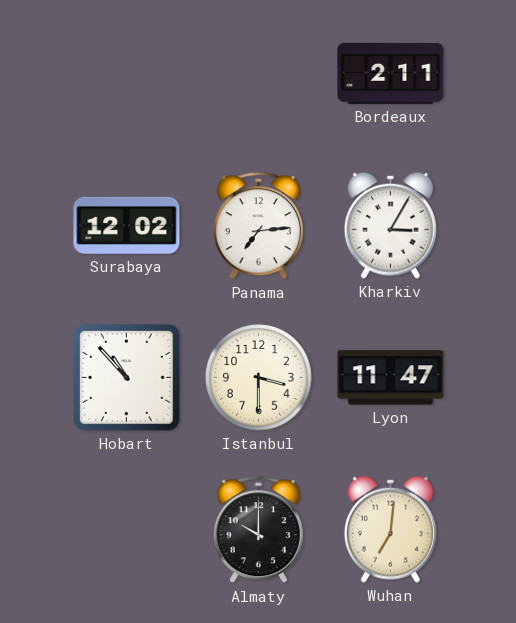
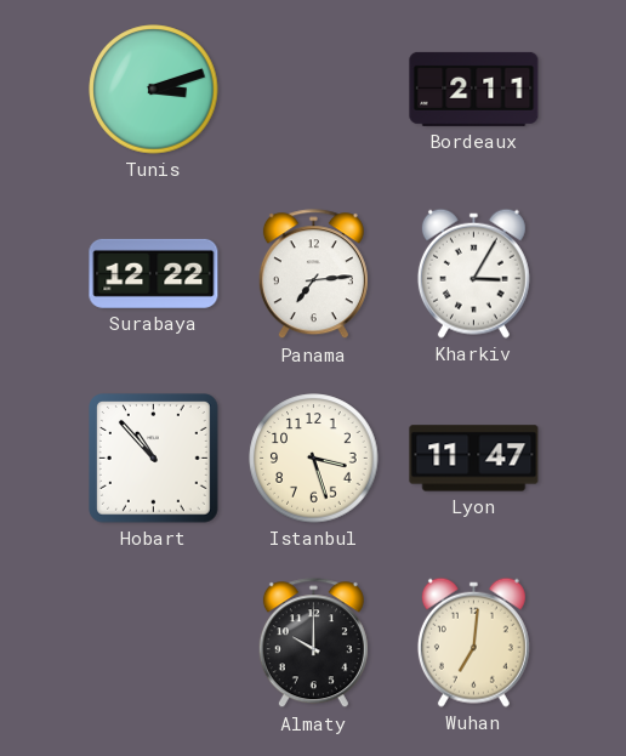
Tunis: none -> 3:12
Surabaya: 12:02 -> 12:22
Istanbul: 3:30 -> 3:27
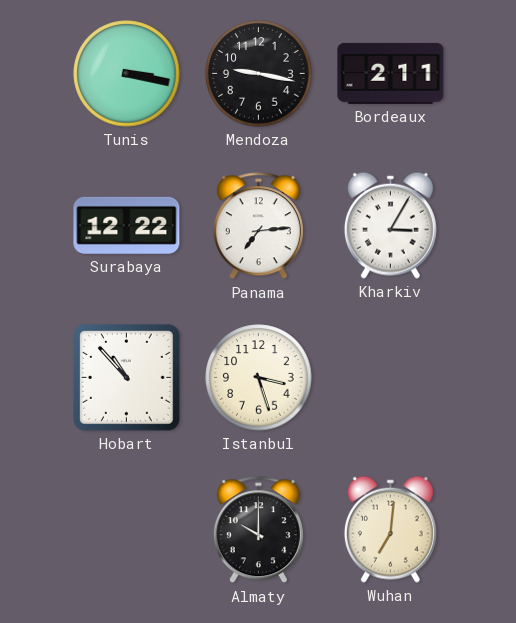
Tunis: 3:12 -> 3:17
Mendoza: none -> 9:17
Lyon: 11:47 -> none
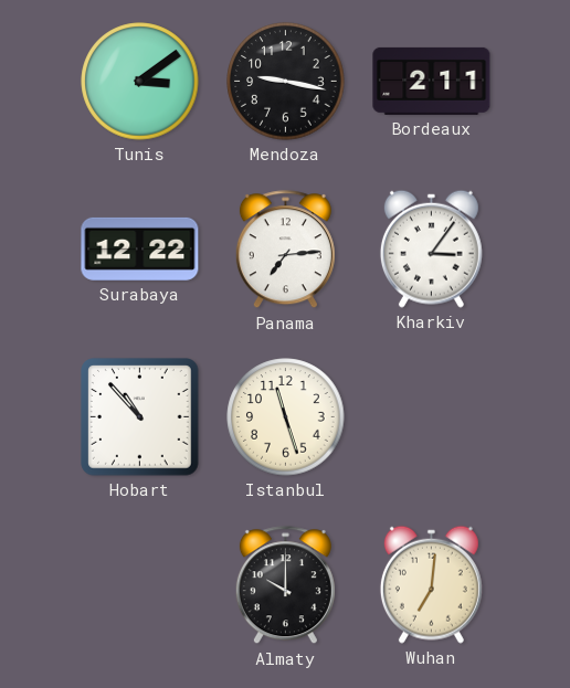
Tunis: 3:17 -> 3:09
Kharkiv: 3:05 -> 3:06
Istanbul: 3:27 -> 11:27
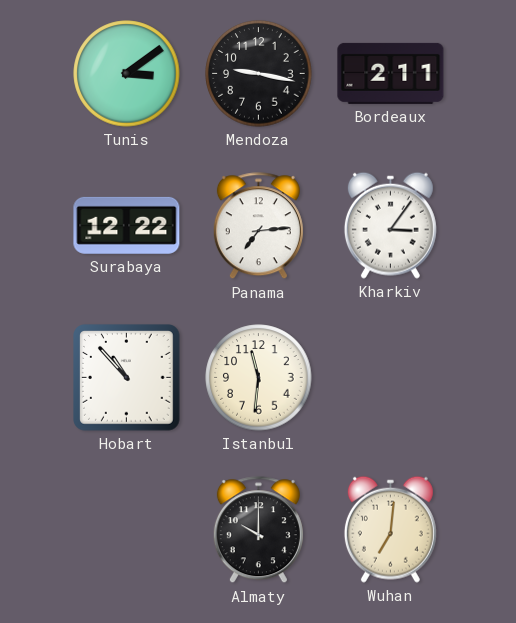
Istanbul: 11:27 -> 11:31
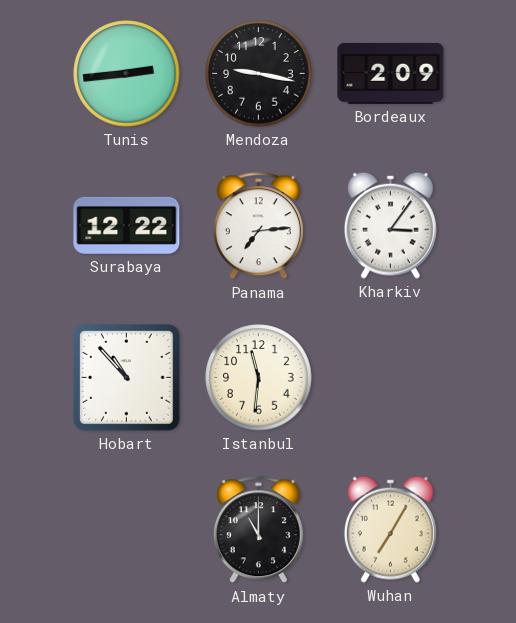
Tunis: 3:09 -> 2:44
Bordeaux: 2:11 -> 2:09
Almaty: 10:00 -> 11:00
Wuhan: 7:01 -> 7:05
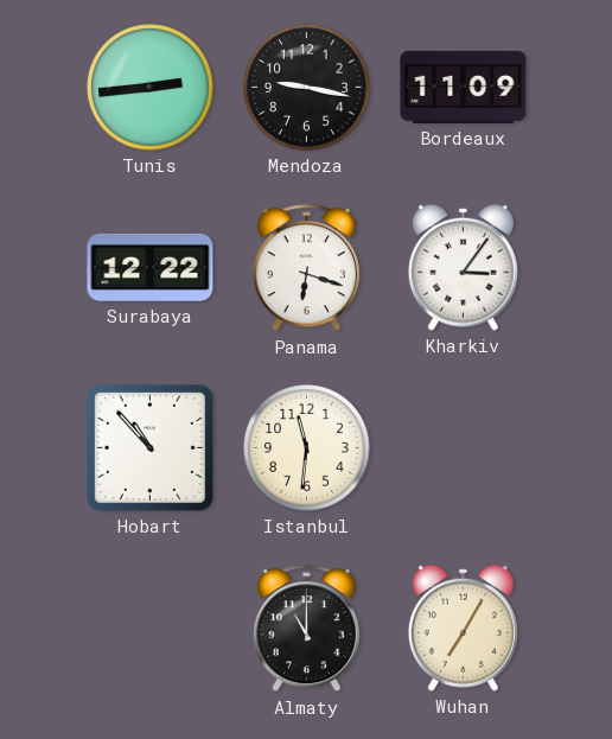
Bordeaux: 2:09 -> 11:09
Panama: 7:14 -> 6:18
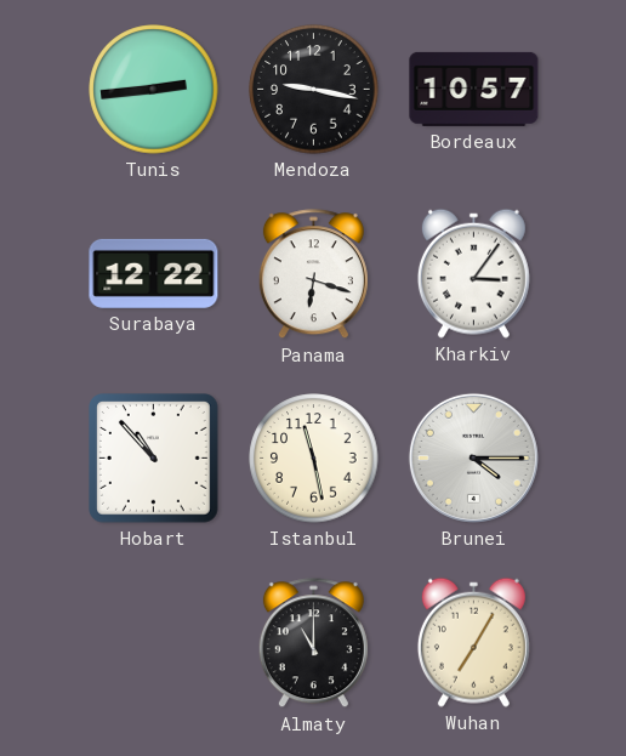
Bordeaux: 11:09 -> 10:57
Istanbul: 11:31 -> 11:28
Brunei: none -> 4:15
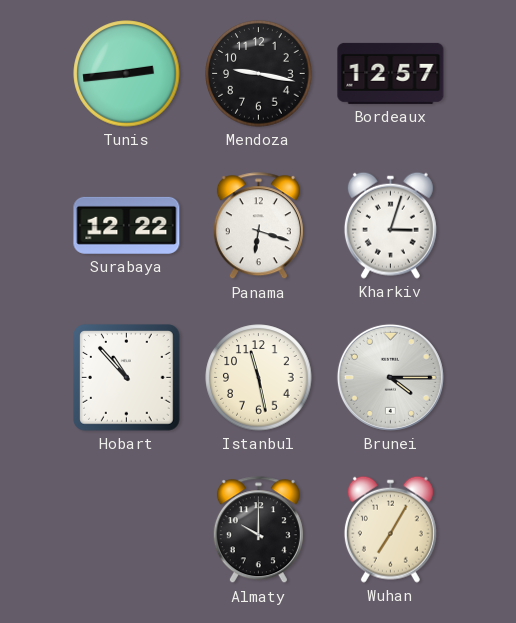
Bordeaux: 10:57 -> 12:57
Kharkiv: 3:06 -> 3:03
Almaty: 11:00 -> 10:00
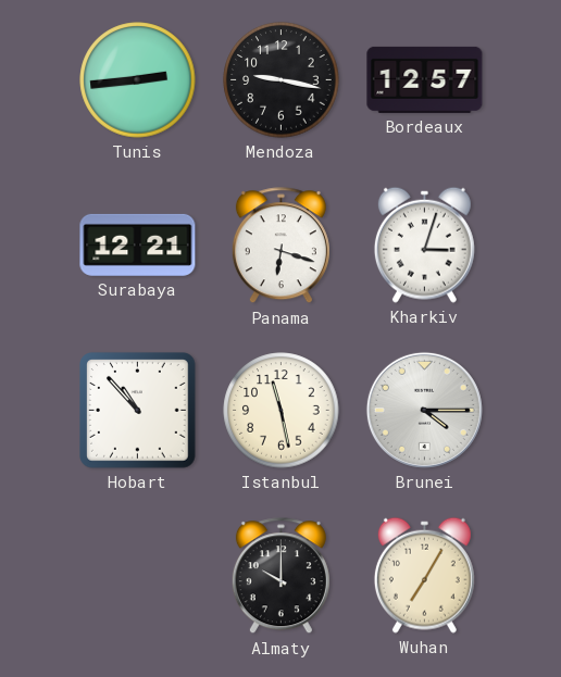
Surabaya: 12:22 -> 12:21
